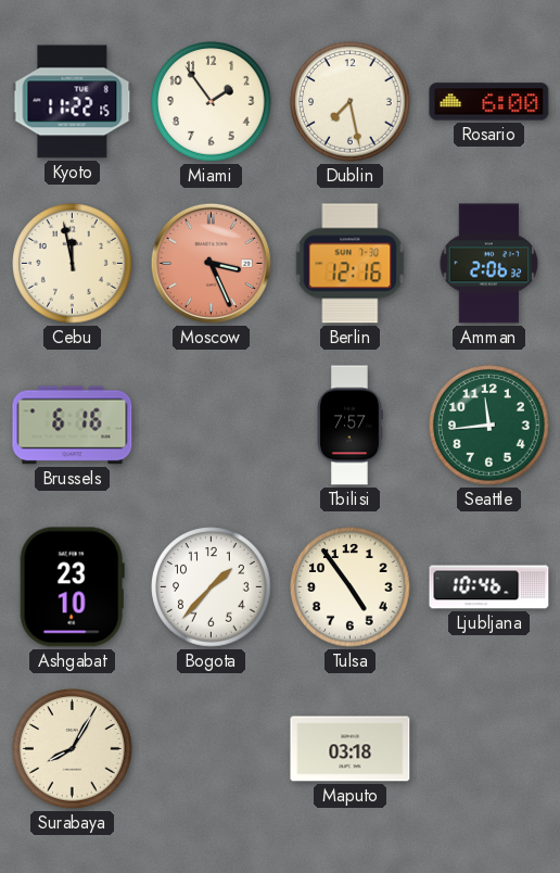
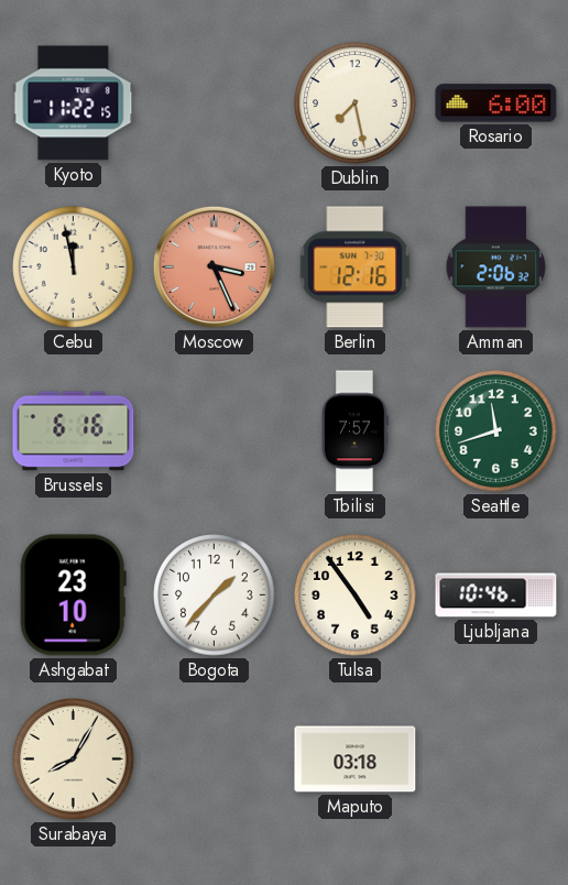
Miami: 1:54 -> none
Seattle: 11:44 -> 11:42
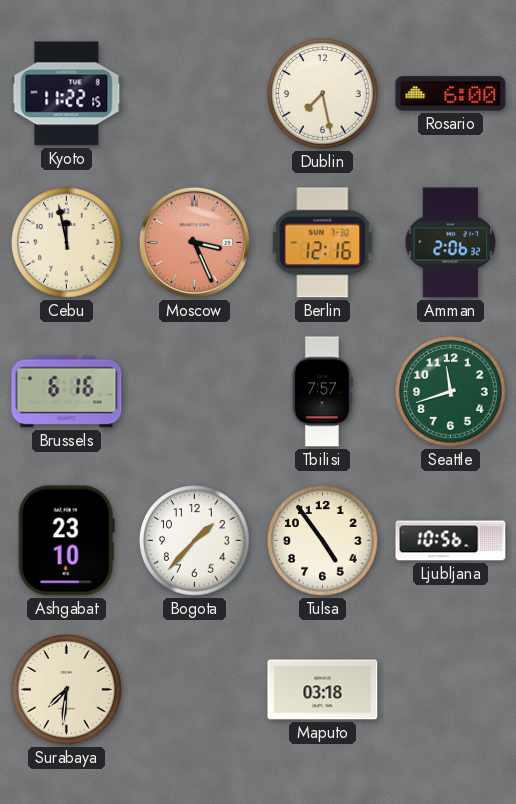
Ljubljana: 10:46 -> 10:56
Surabaya: 8:05 -> 7:31
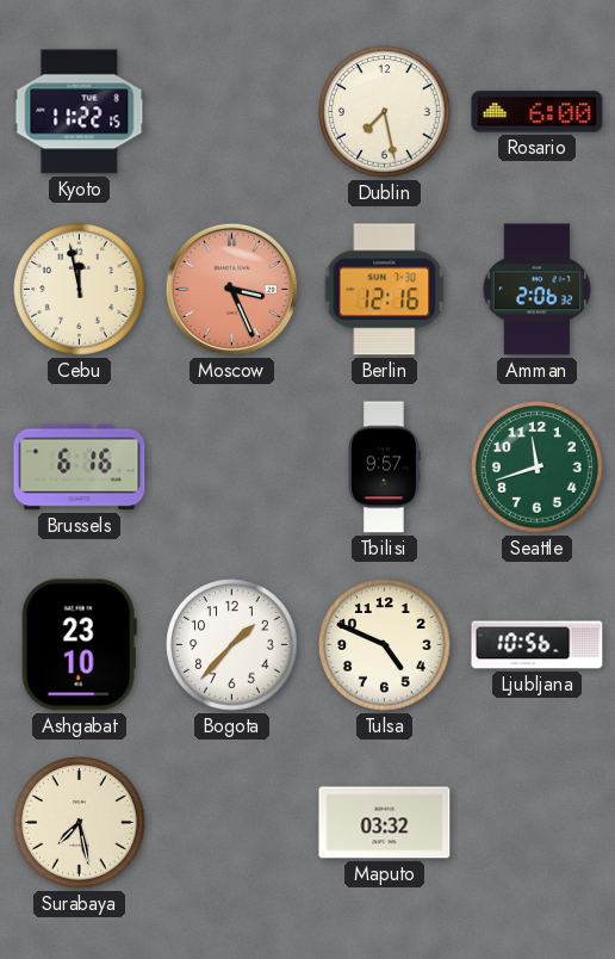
Tbilisi: 7:57 -> 9:57
Tulsa: 4:54 -> 4:49
Surabaya: 7:31 -> 7:28
Maputo: 03:18 -> 03:32
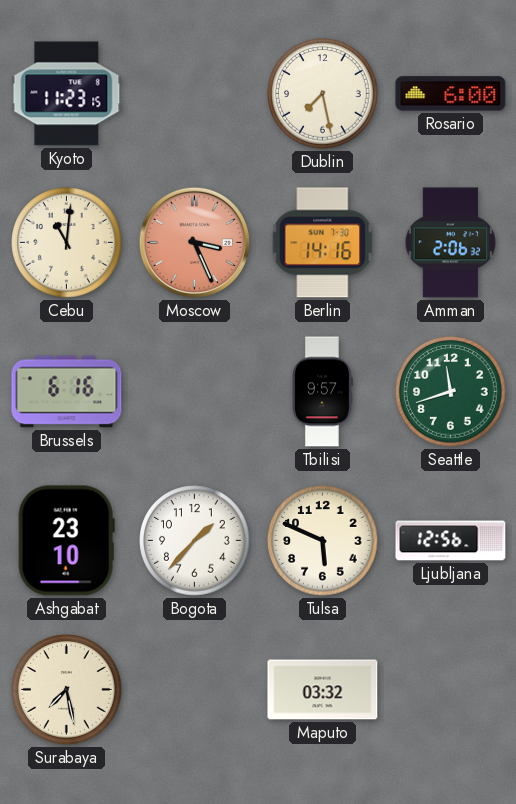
Kyoto: 11:22 -> 11:23
Cebu: 11:58 -> 11:01
Berlin: 12:16 -> 14:16
Tulsa: 4:49 -> 5:49
Ljubljana: 10:56 -> 12:56
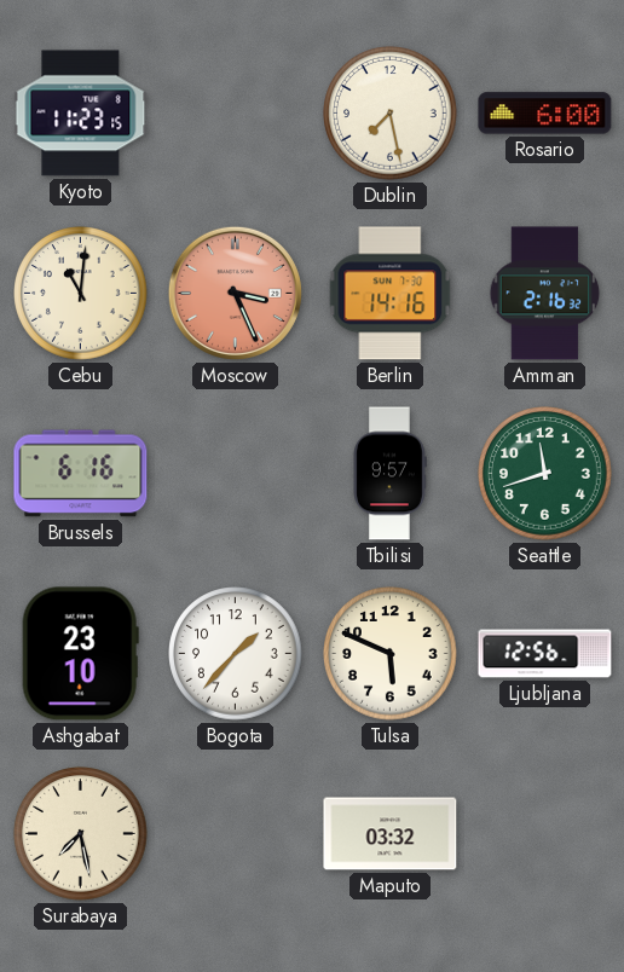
Amman: 2:06 -> 2:16
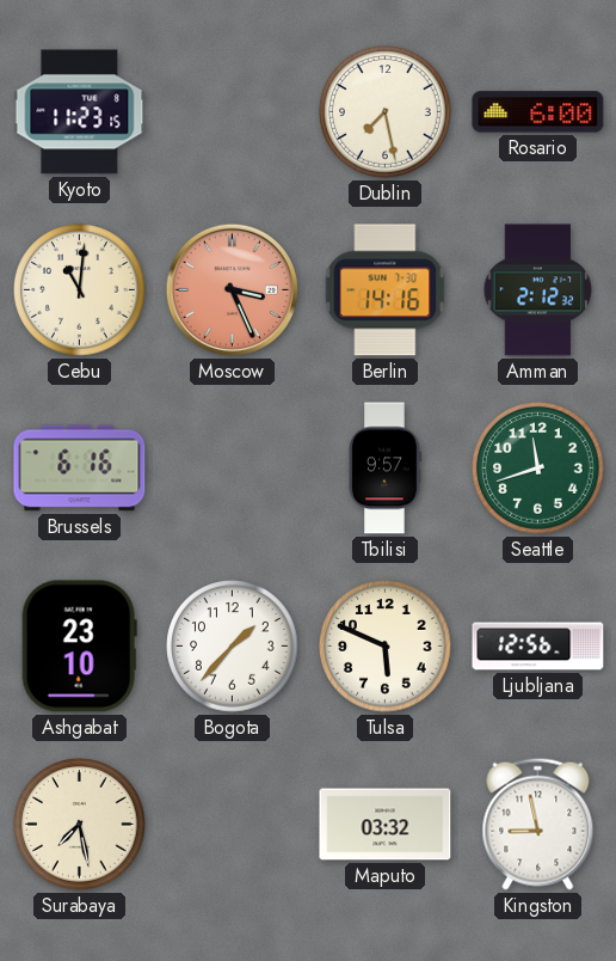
Amman: 2:16 -> 2:12
Kingston: none -> 8:58
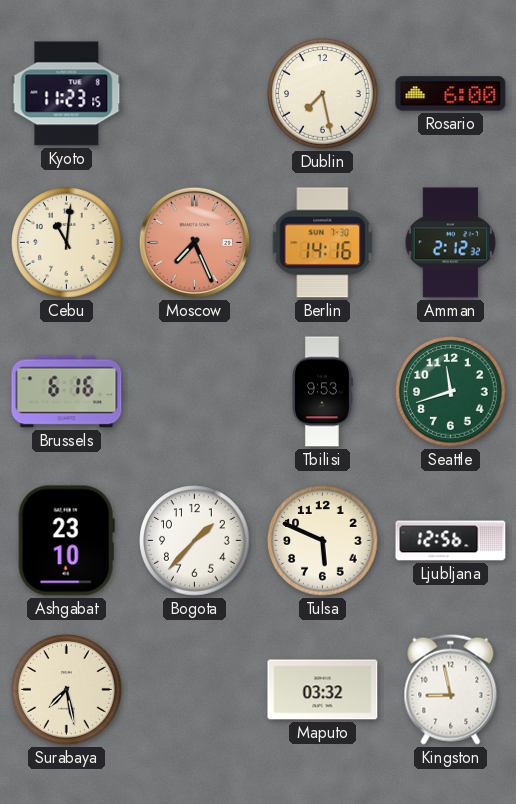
Moscow: 3:26 -> 7:26
Tbilisi: 9:57 -> 9:53
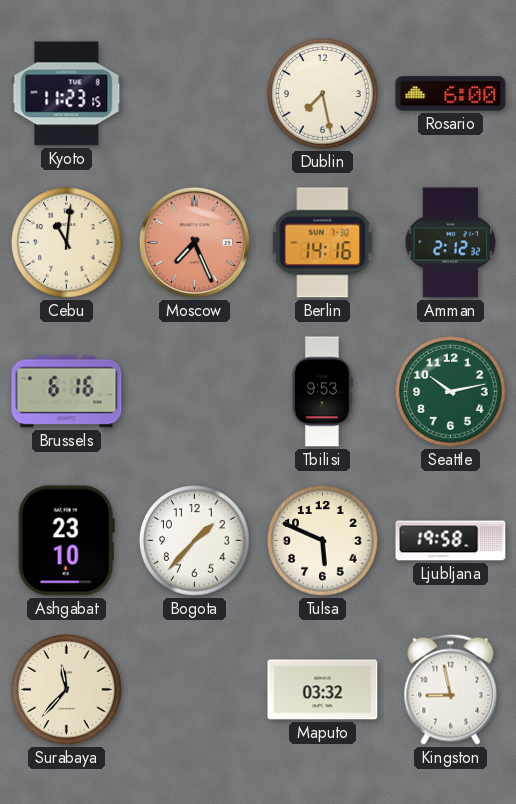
Seattle: 11:42 -> 10:13
Ljubljana: 12:56 -> 19:58
Surabaya: 7:28 -> 11:37
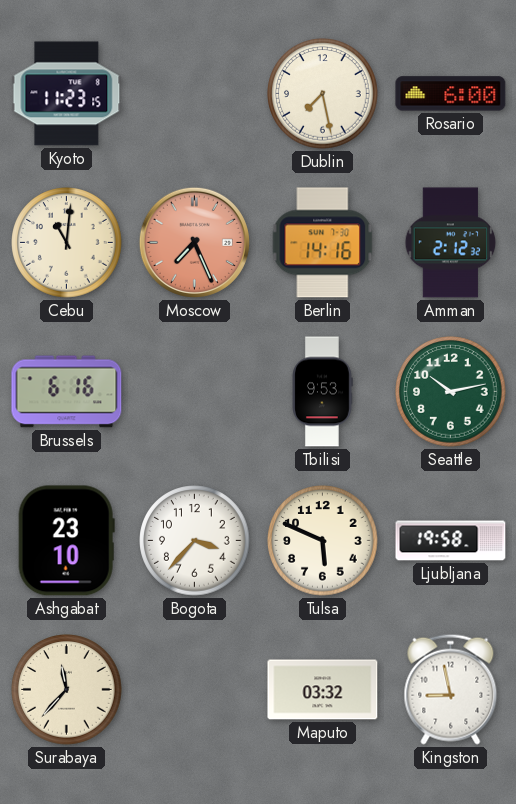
Bogota: 1:37 -> 3:37
